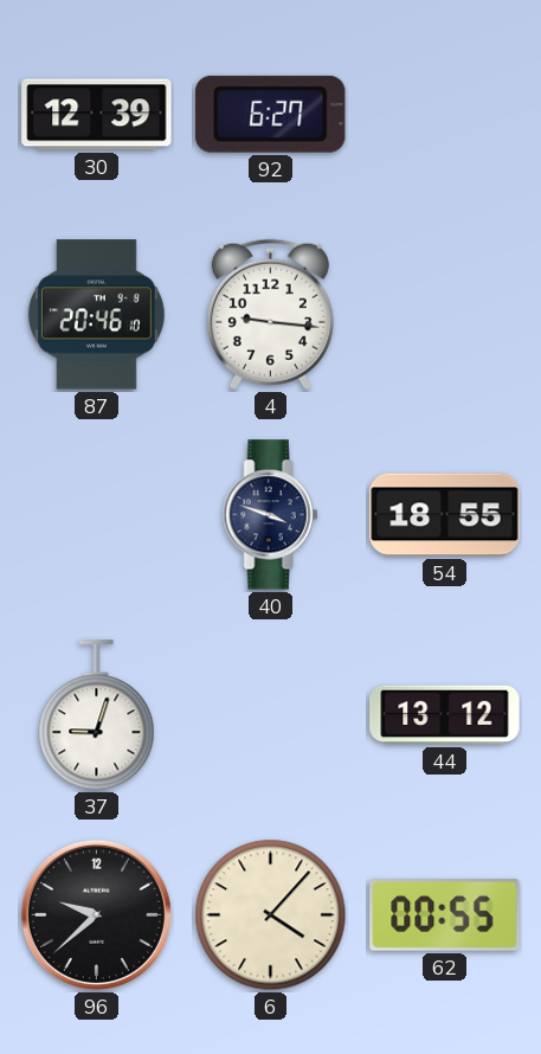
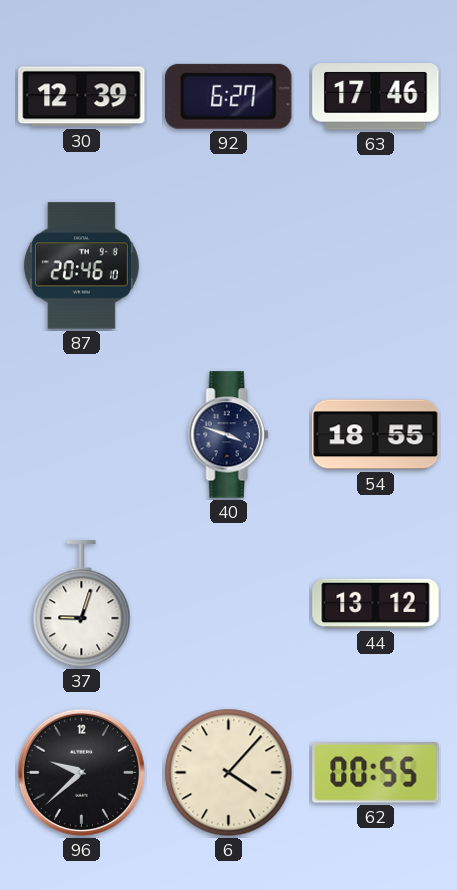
63: none -> 17:46
4: 9:16 -> none
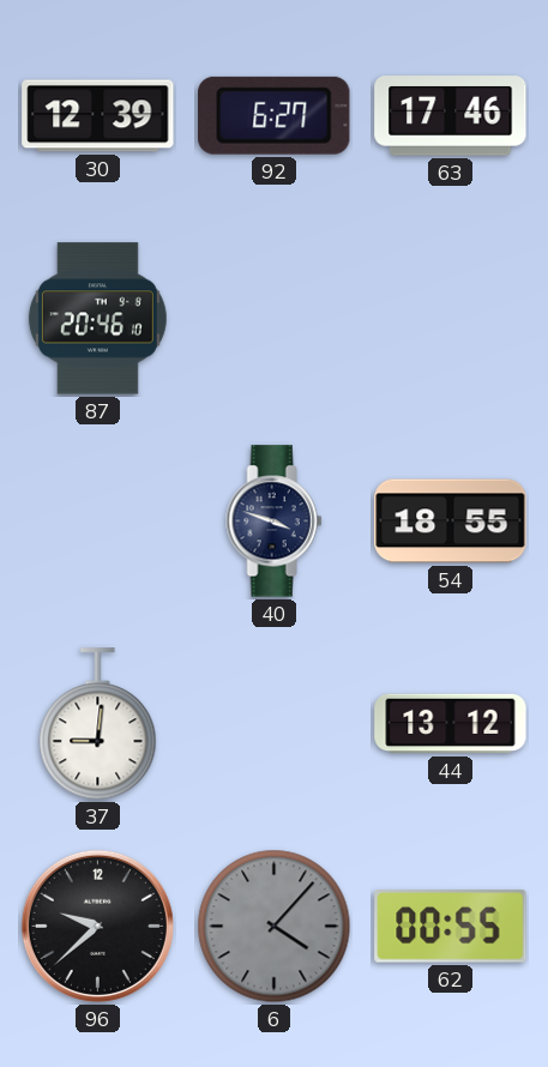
37: 9:03 -> 9:01
6 dial: cream -> grey
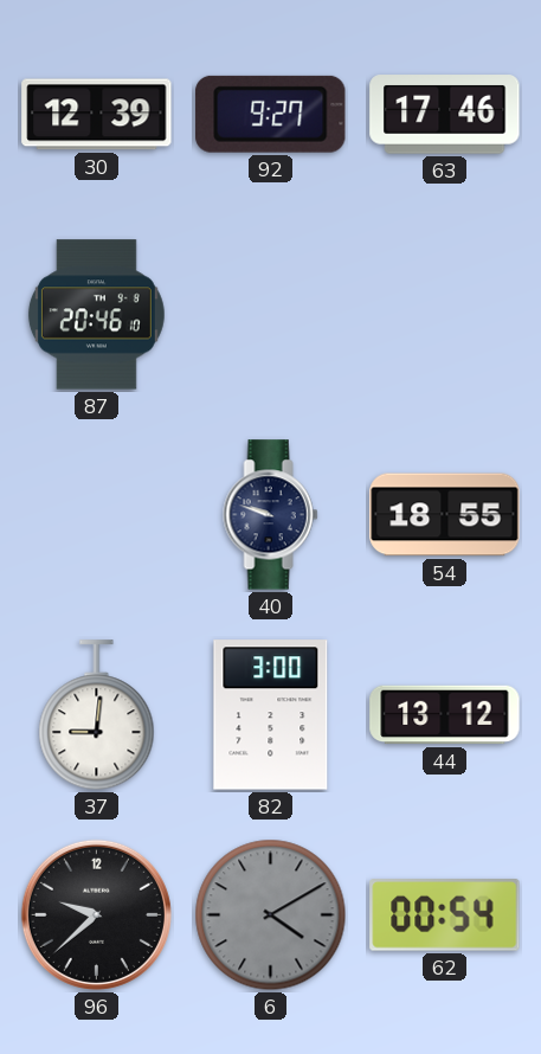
92: 6:27 -> 9:27
40: 3:48 -> 9:48
82: none -> 3:00
6: 4:07 -> 4:10
62: 00:55 -> 00:54
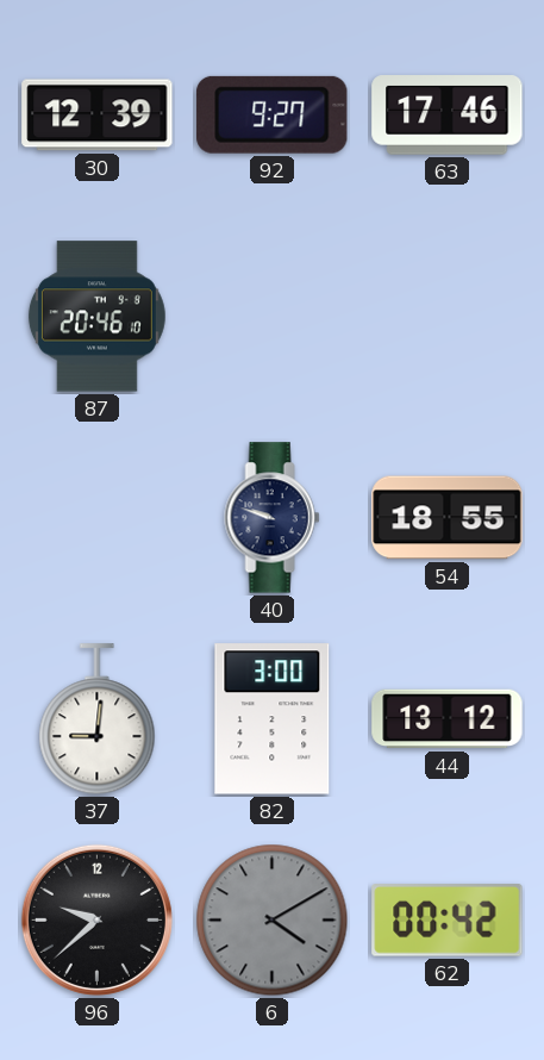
62: 00:54 -> 00:42
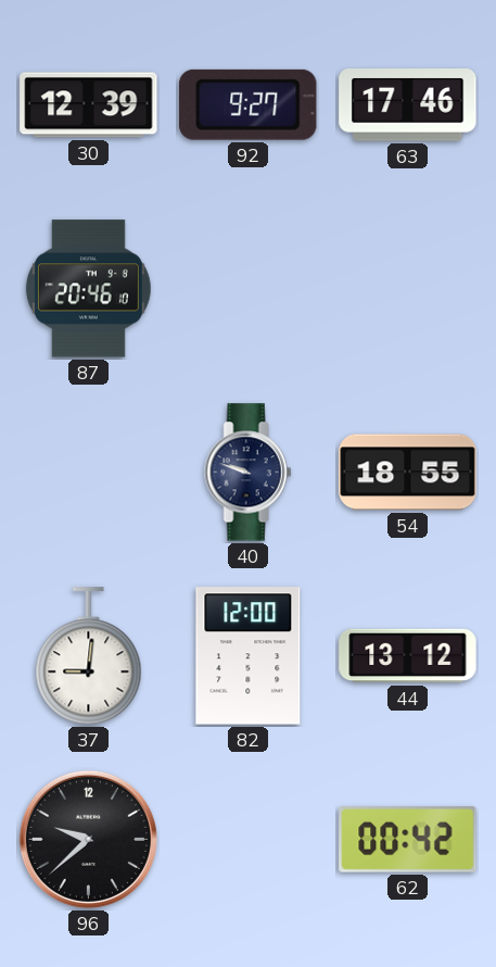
82: 3:00 -> 12:00
6: 4:10 -> none
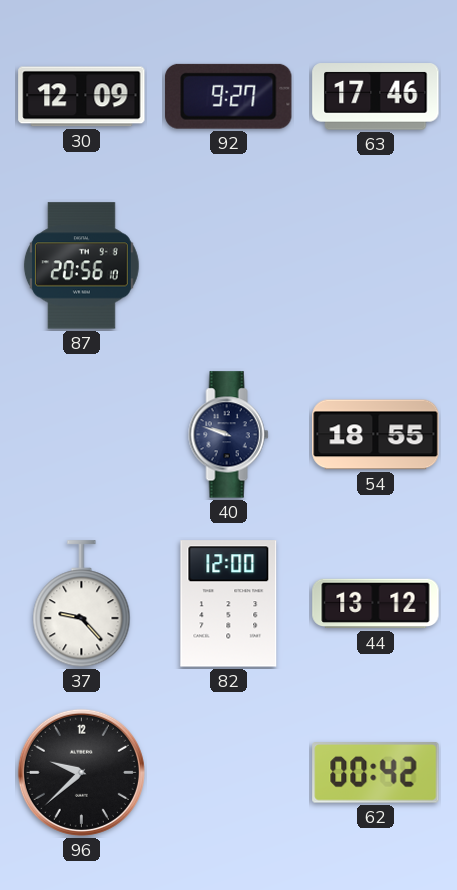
30: 12:39 -> 12:09
87: 20:46 -> 20:56
37: 9:01 -> 9:23
